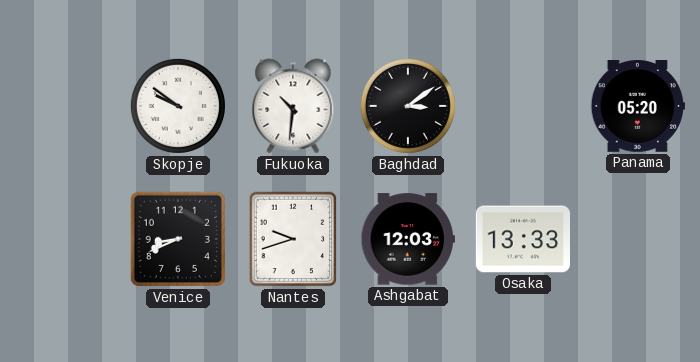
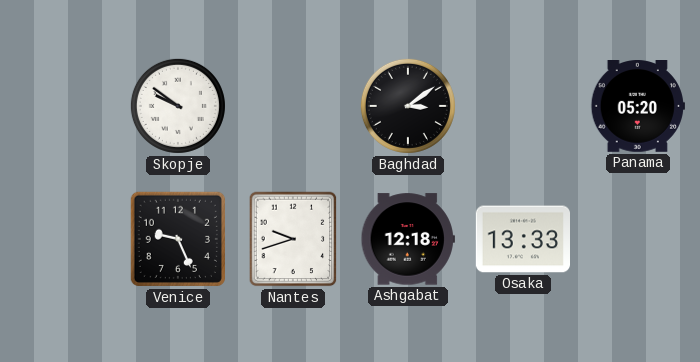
Fukuoka: 10:31 -> none
Venice: 8:41 -> 9:26
Ashgabat: 12:03 -> 12:18
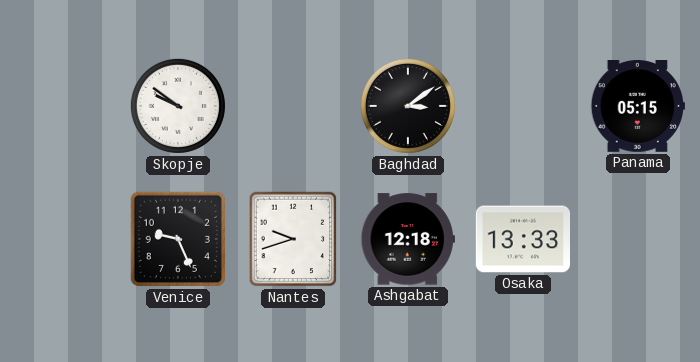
Panama: 05:20 -> 05:15
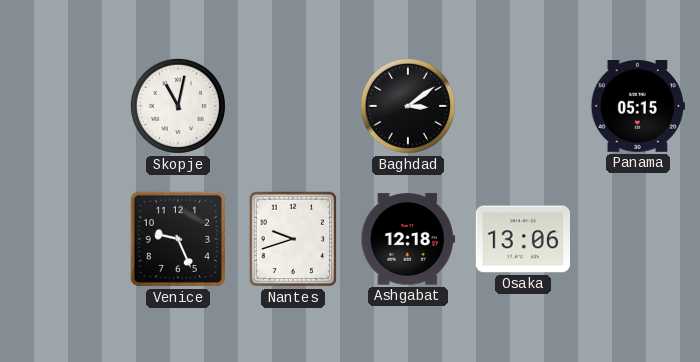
Skopje: 9:51 -> 11:02
Osaka: 13:33 -> 13:06
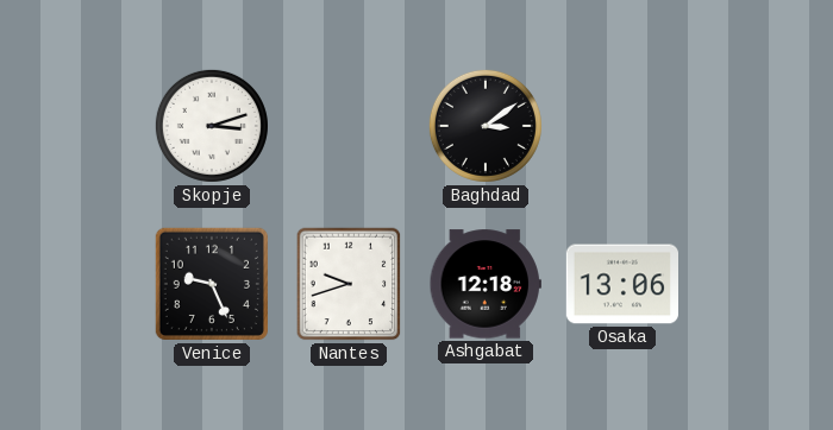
Skopje: 11:02 -> 3:12
Panama: 05:15 -> none
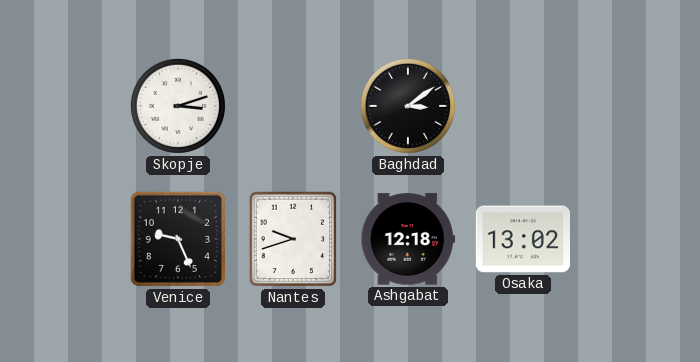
Osaka: 13:06 -> 13:02
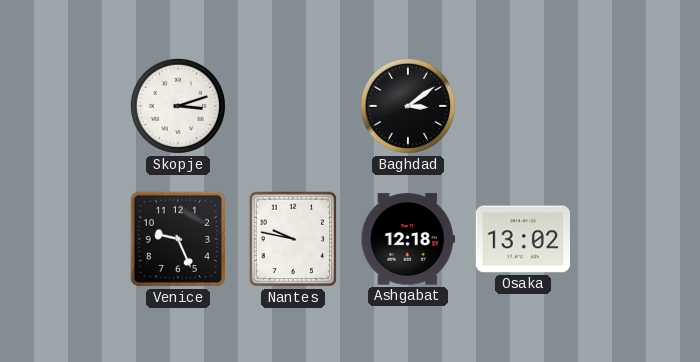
Nantes: 9:42 -> 9:47
